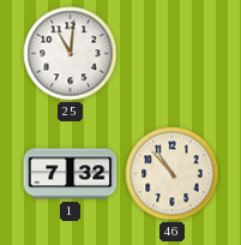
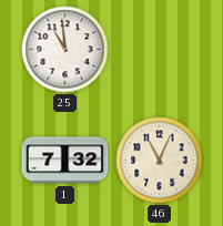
25: 11:01 -> 10:59
46: 10:53 -> 11:04
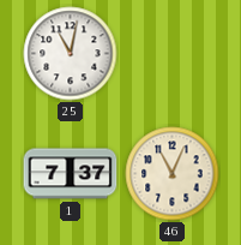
25: 10:59 -> 11:02
1: 7:32 -> 7:37
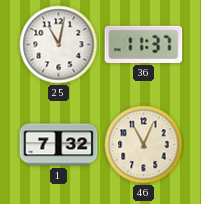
36: none -> 11:37
1: 7:37 -> 7:32
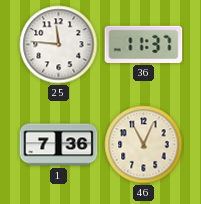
25: 11:02 -> 11:46
1: 7:32 -> 7:36
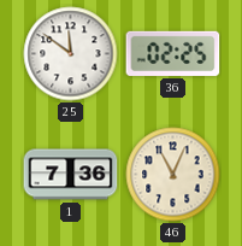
25: 11:46 -> 11:51
36: 11:37 -> 02:25
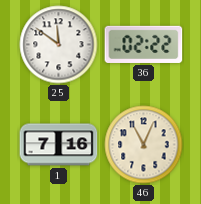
36: 02:25 -> 02:22
1: 7:36 -> 7:16
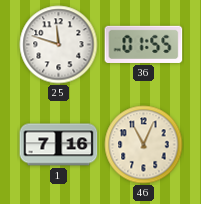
25: 11:51 -> 11:48
36: 02:22 -> 01:55
